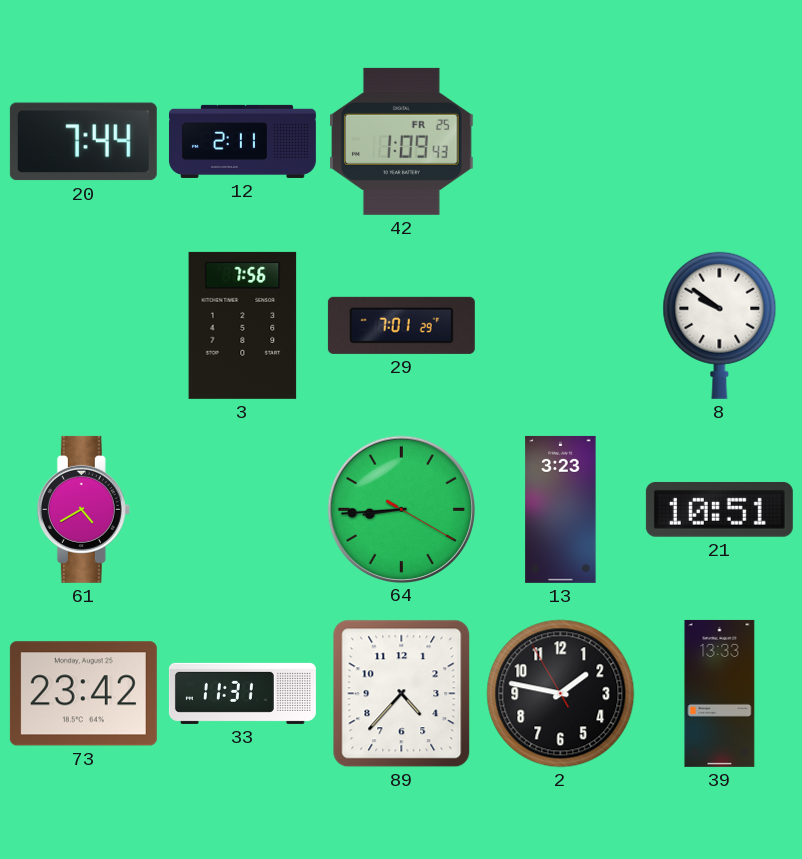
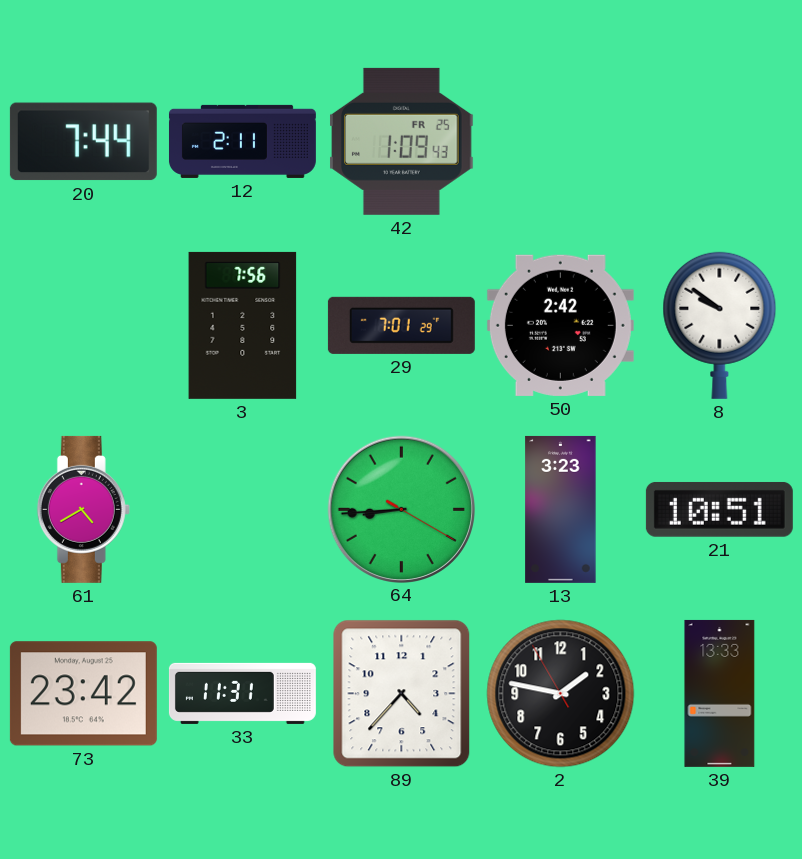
50: none -> 2:42
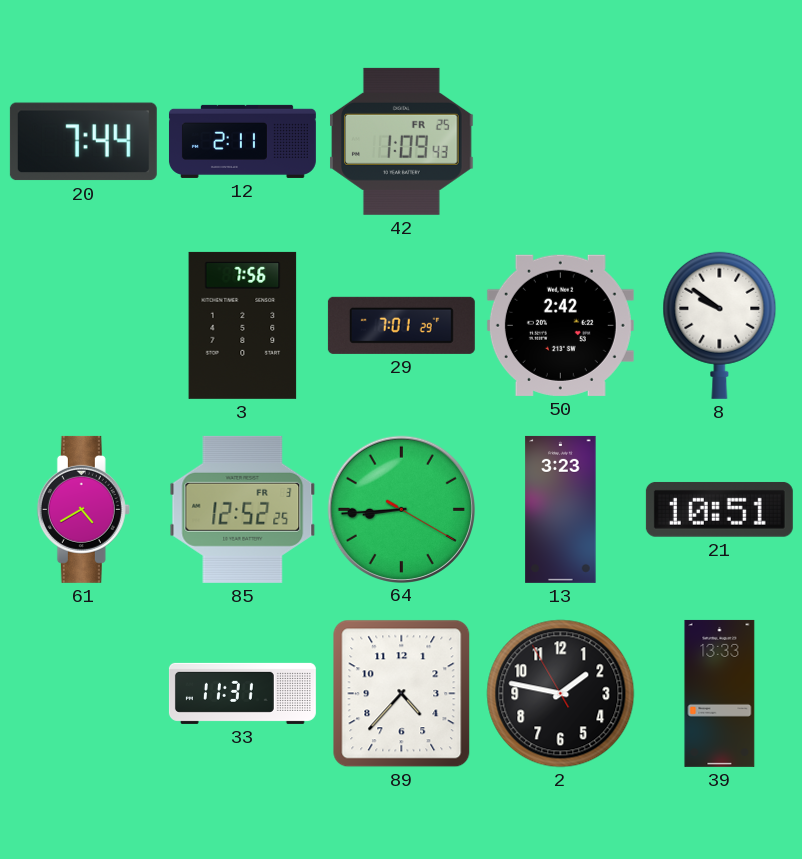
85: none -> 12:52
73: 23:42 -> none
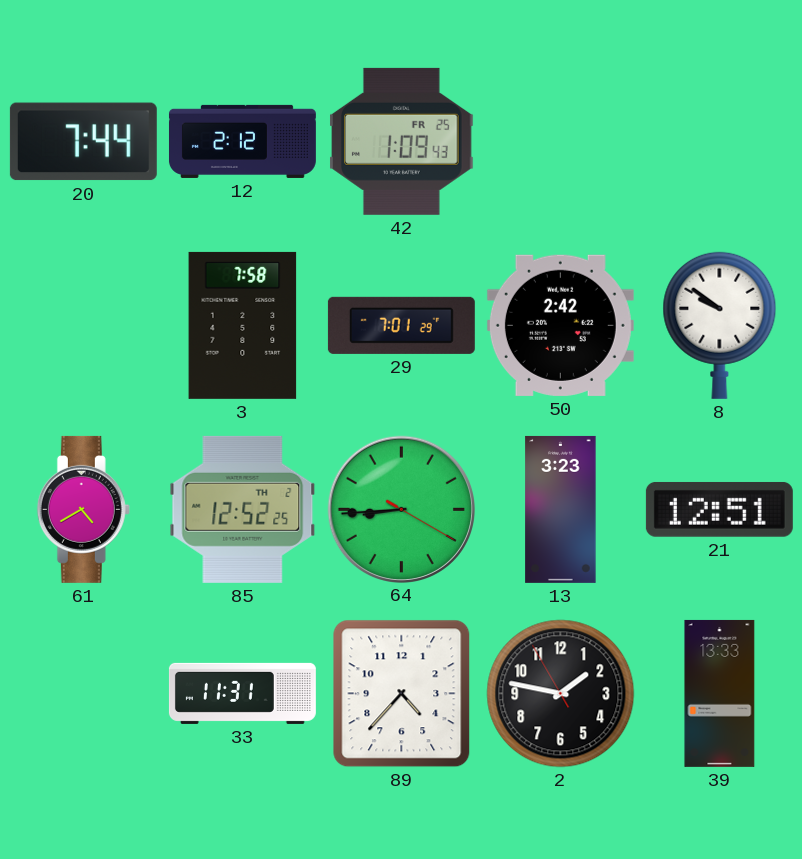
12: 2:11 -> 2:12
3: 7:56 -> 7:58
85 date: FR 3 -> TH 2
21: 10:51 -> 12:51
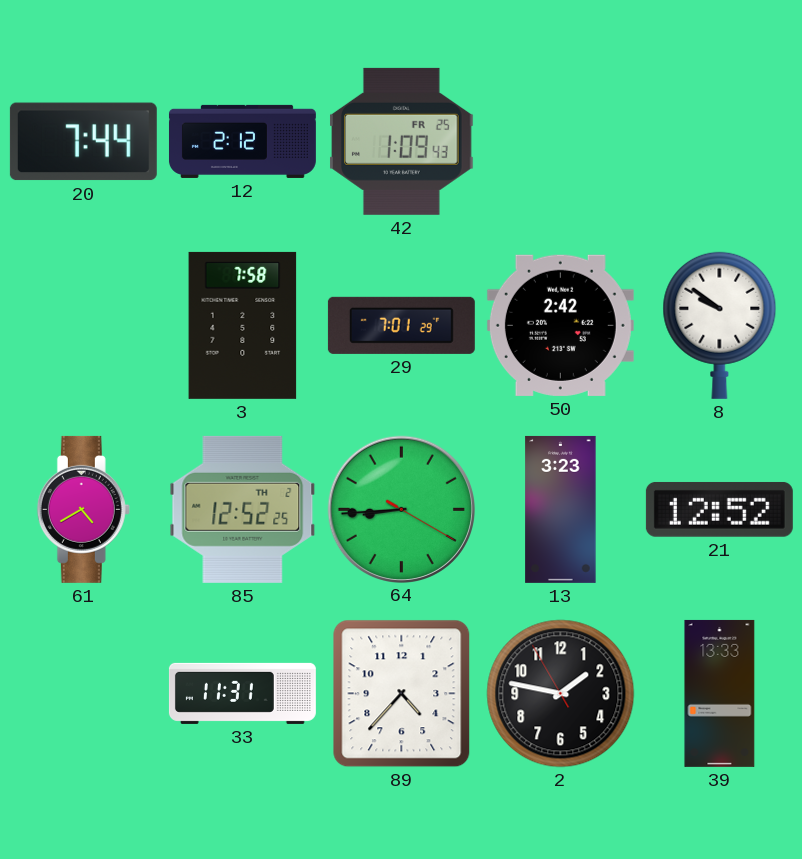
21: 12:51 -> 12:52
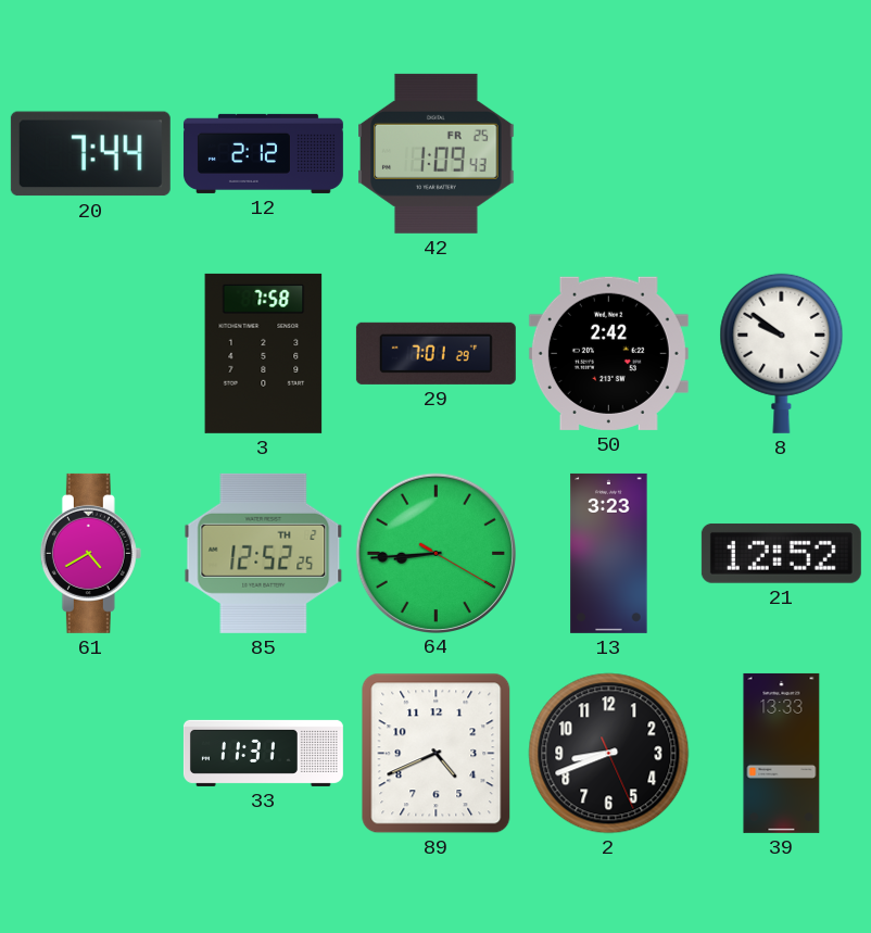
89: 4:37 -> 4:41
2: 1:46 -> 8:41
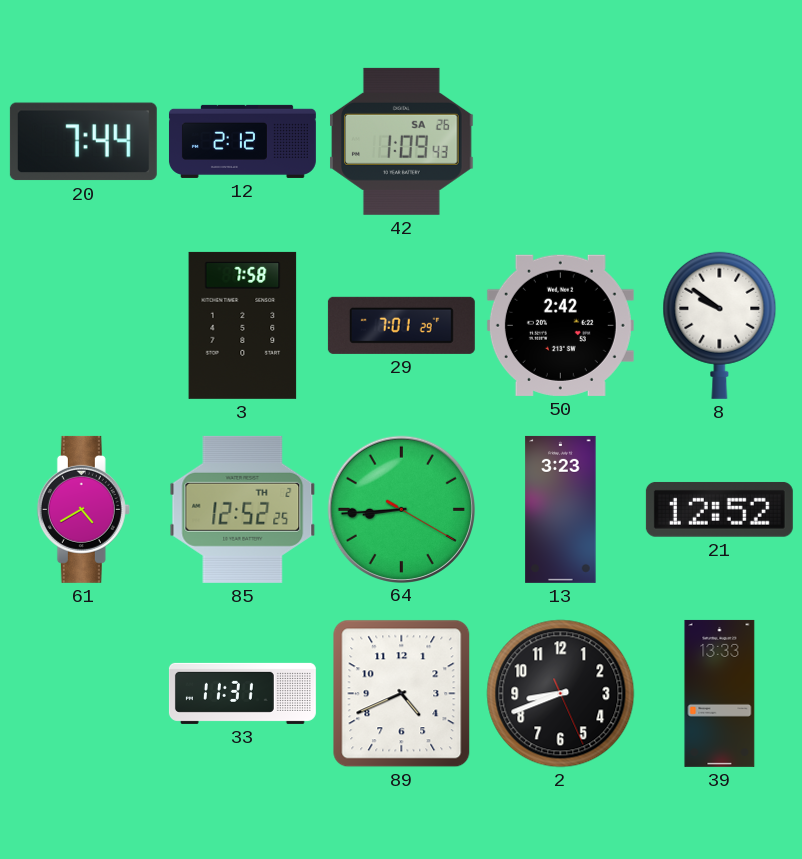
42 date: FR 25 -> SA 26
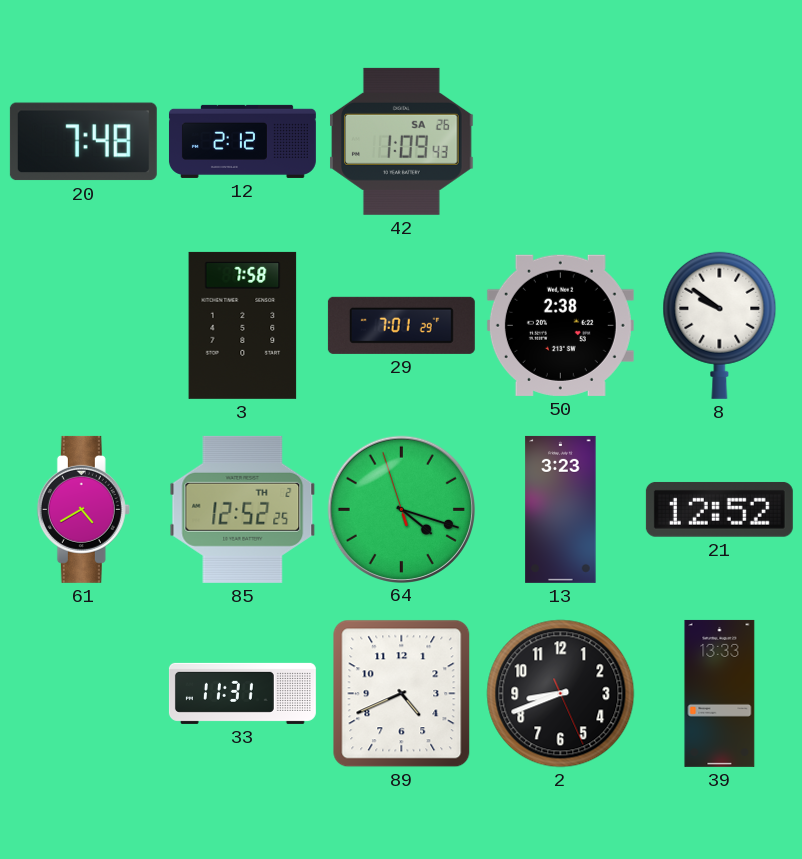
20: 7:44 -> 7:48
50: 2:42 -> 2:38
64: 8:44 -> 4:17
